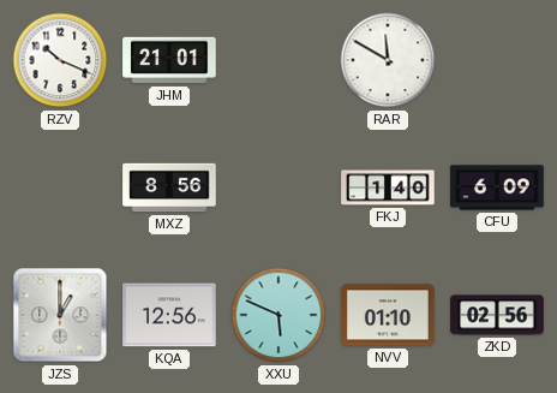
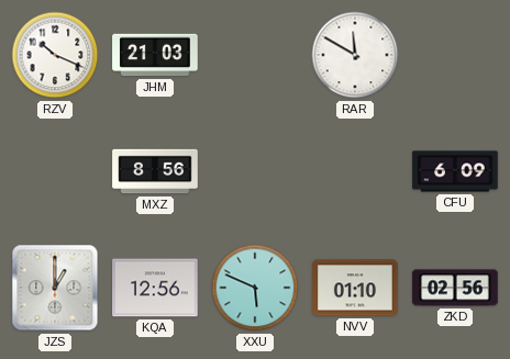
JHM: 21:01 -> 21:03
FKJ: 1:40 -> none
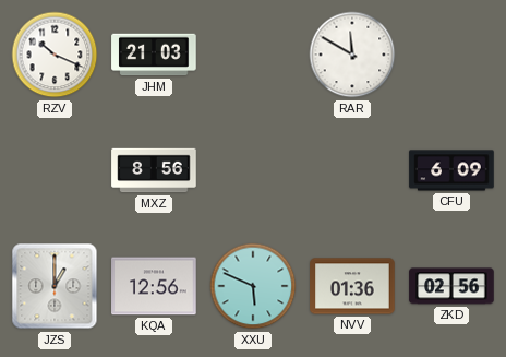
NVV: 01:10 -> 01:36
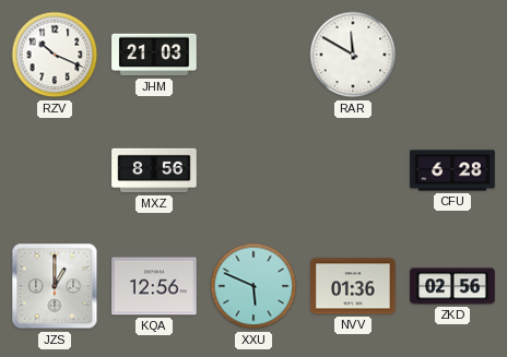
CFU: 6:09 -> 6:28
